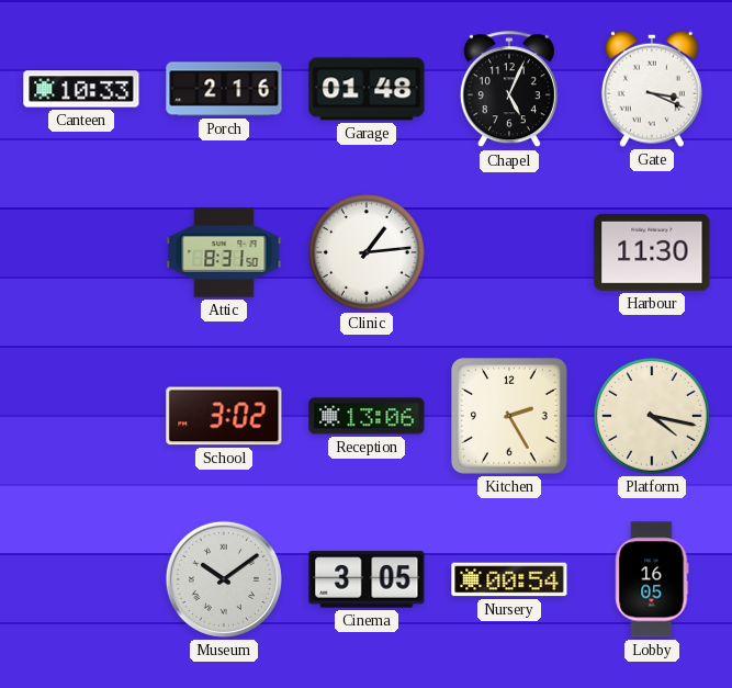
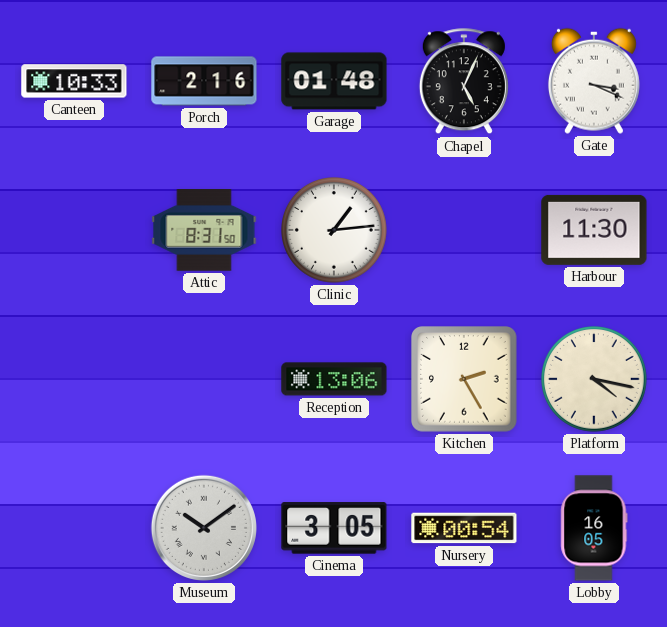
School: 3:02 -> none
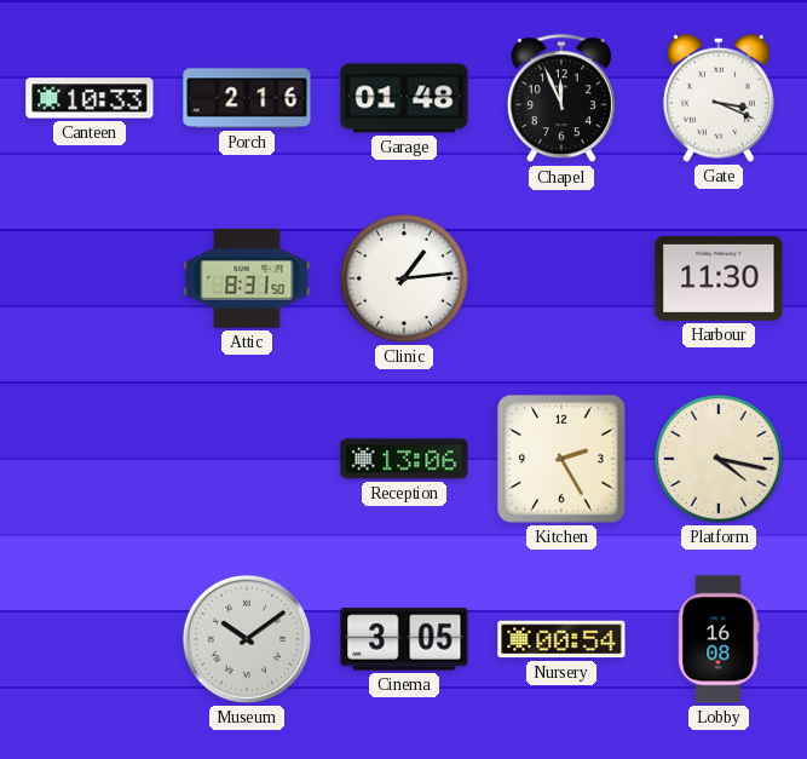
Chapel: 5:04 -> 11:56
Lobby: 16:05 -> 16:08
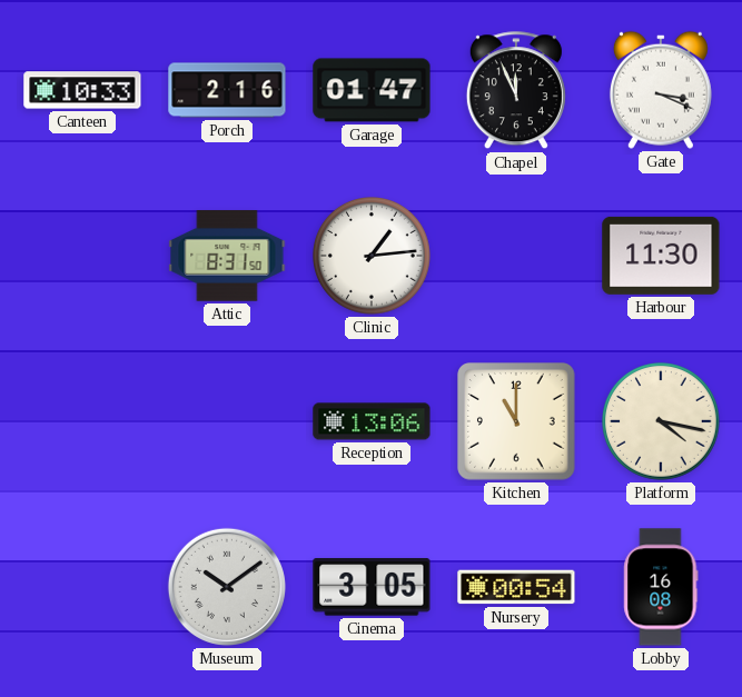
Garage: 01:48 -> 01:47
Kitchen: 2:25 -> 11:00
